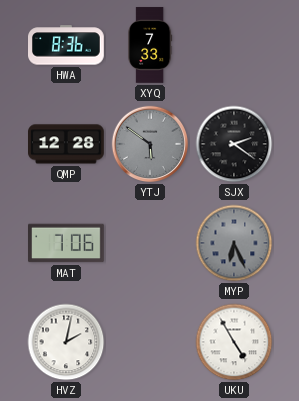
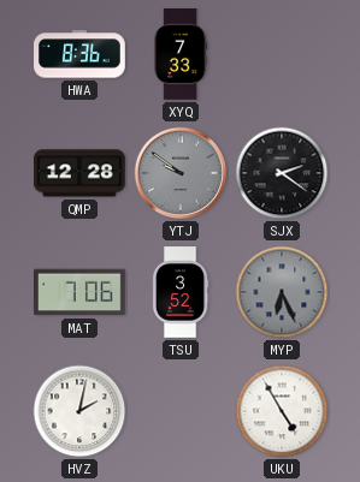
YTJ: 5:51 -> 9:51
TSU: none -> 3:52
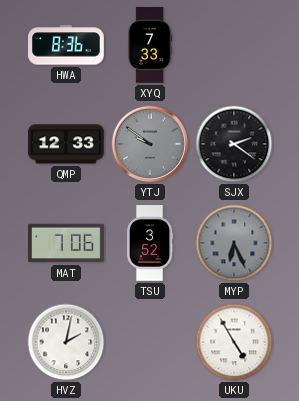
QMP: 12:28 -> 12:33
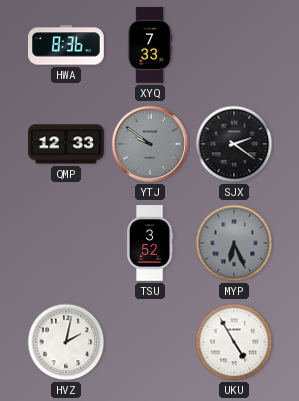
MAT: 7:06 -> none
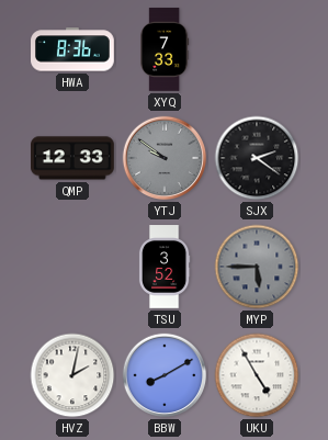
MYP: 6:26 -> 5:45
BBW: none -> 8:10
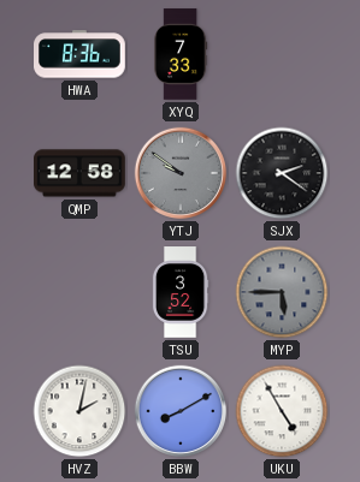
QMP: 12:33 -> 12:58
